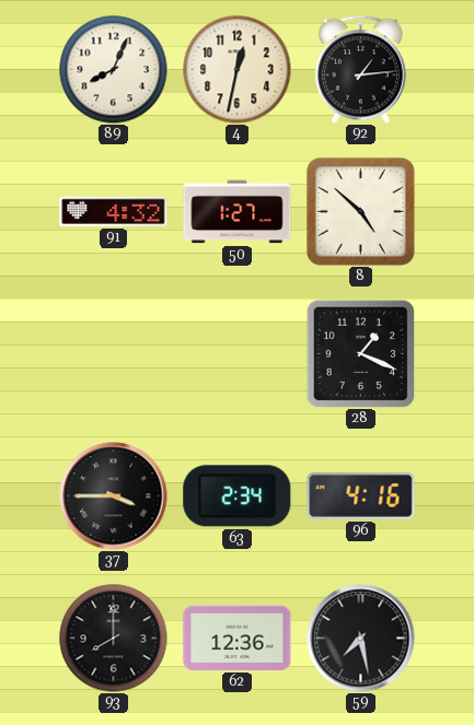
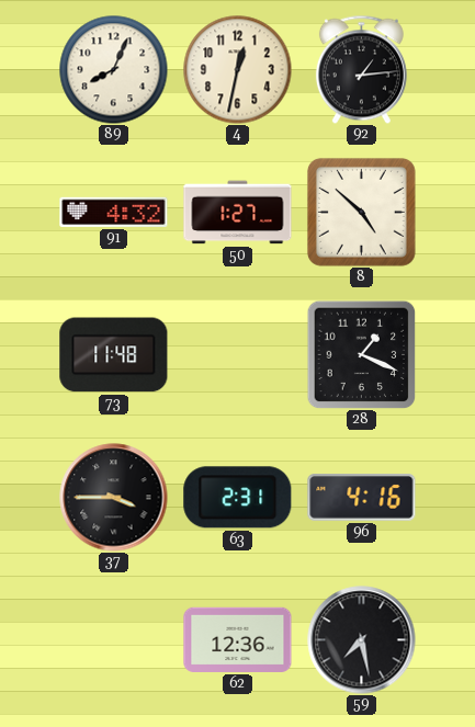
73: none -> 11:48
63: 2:34 -> 2:31
93: 8:00 -> none
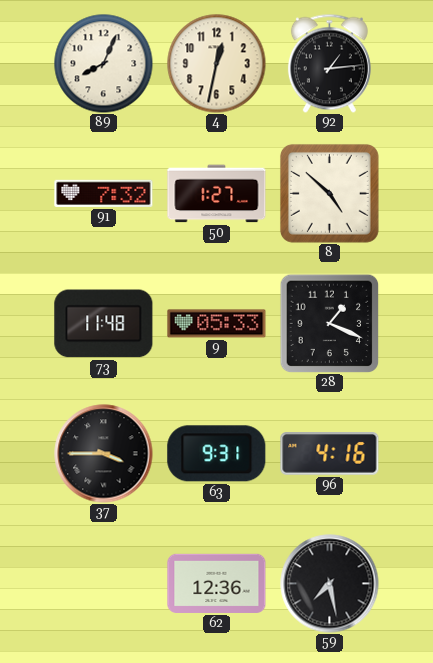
91: 4:32 -> 7:32
9: none -> 05:33
63: 2:31 -> 9:31
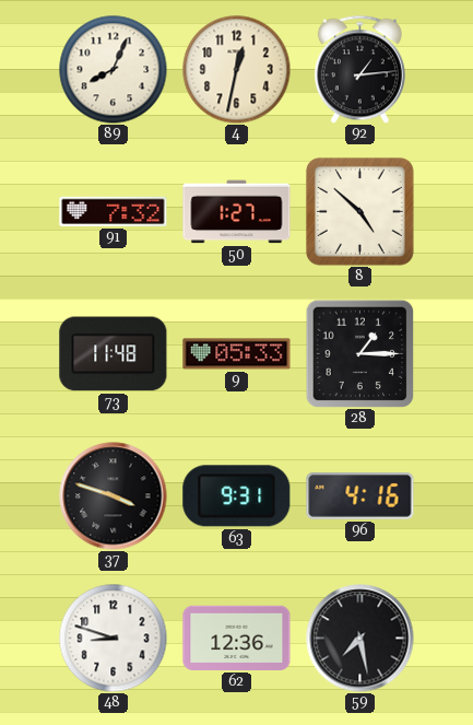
28: 1:19 -> 1:15
37: 3:45 -> 3:48
48: none -> 8:48
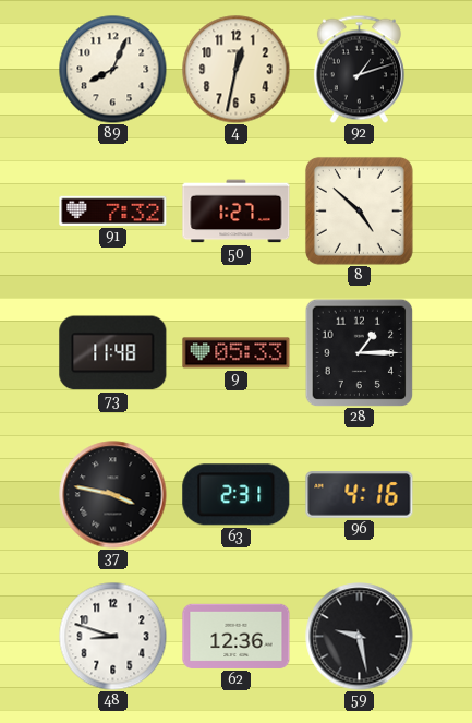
92: 1:14 -> 1:12
37: 3:48 -> 3:47
63: 9:31 -> 2:31
59: 7:28 -> 9:28
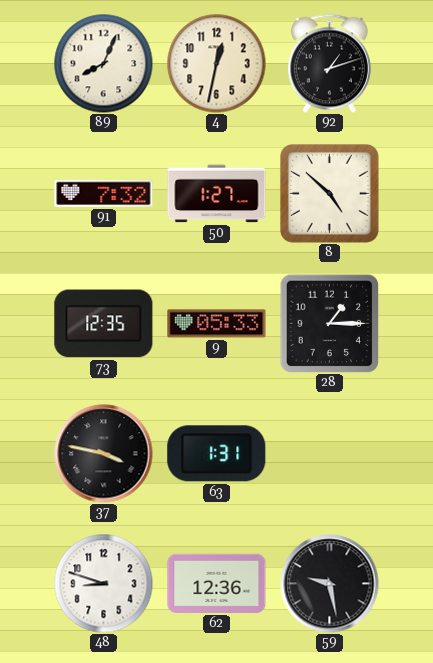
73: 11:48 -> 12:35
63: 2:31 -> 1:31
96: 4:16 -> none
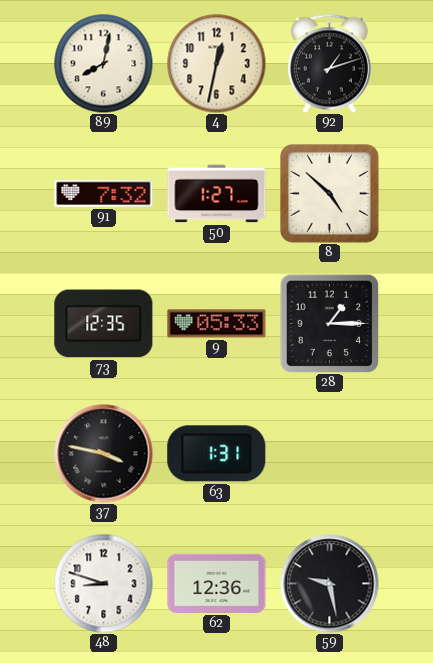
89: 8:04 -> 8:02
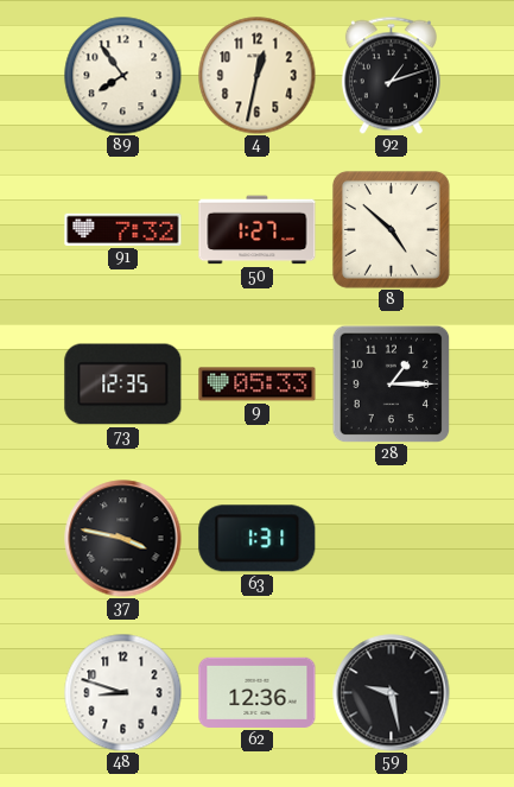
89: 8:02 -> 7:54
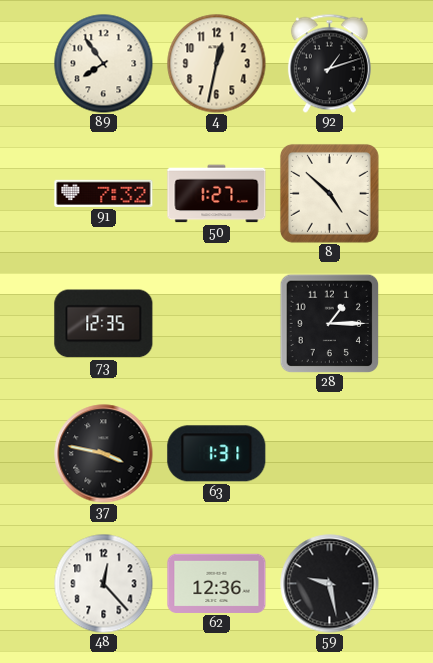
9: 05:33 -> none
48: 8:48 -> 12:23
